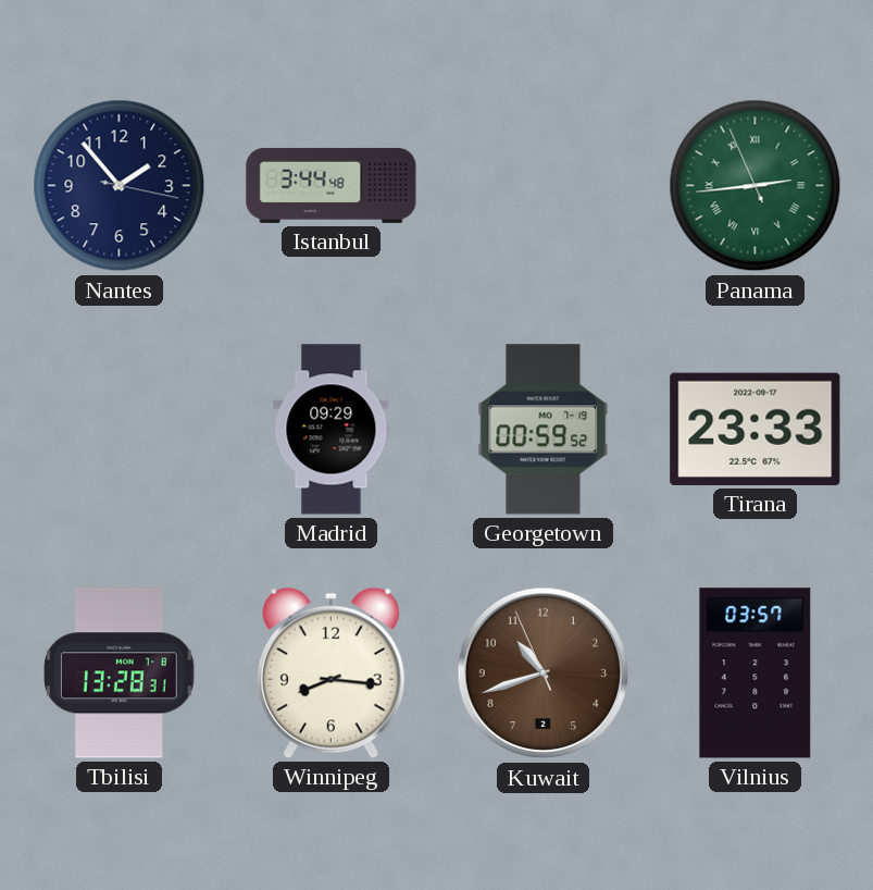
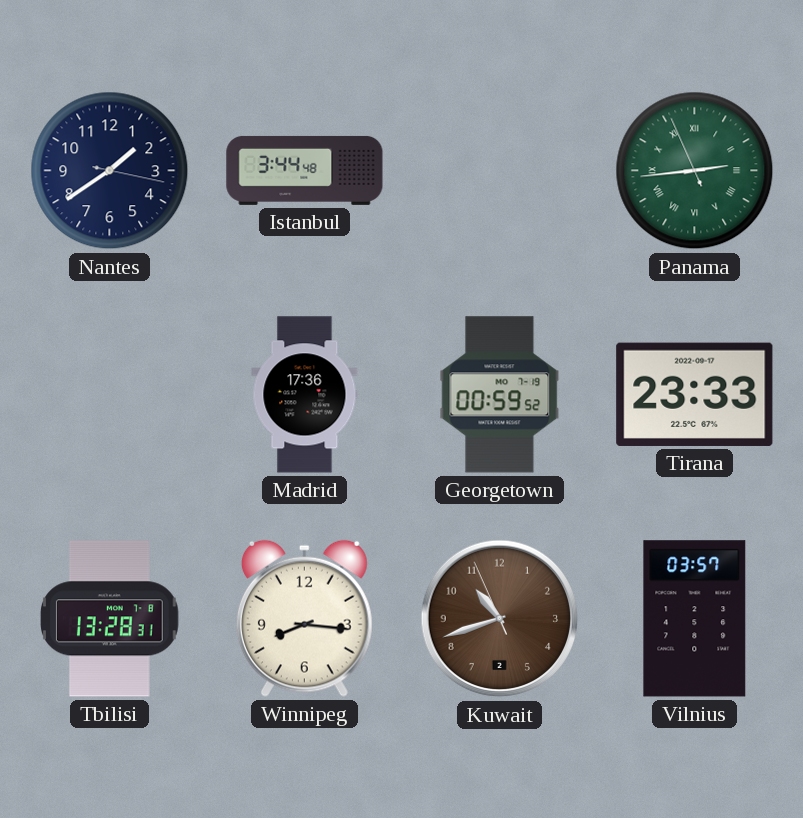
Nantes: 1:53 -> 1:39
Madrid: 09:29 -> 17:36
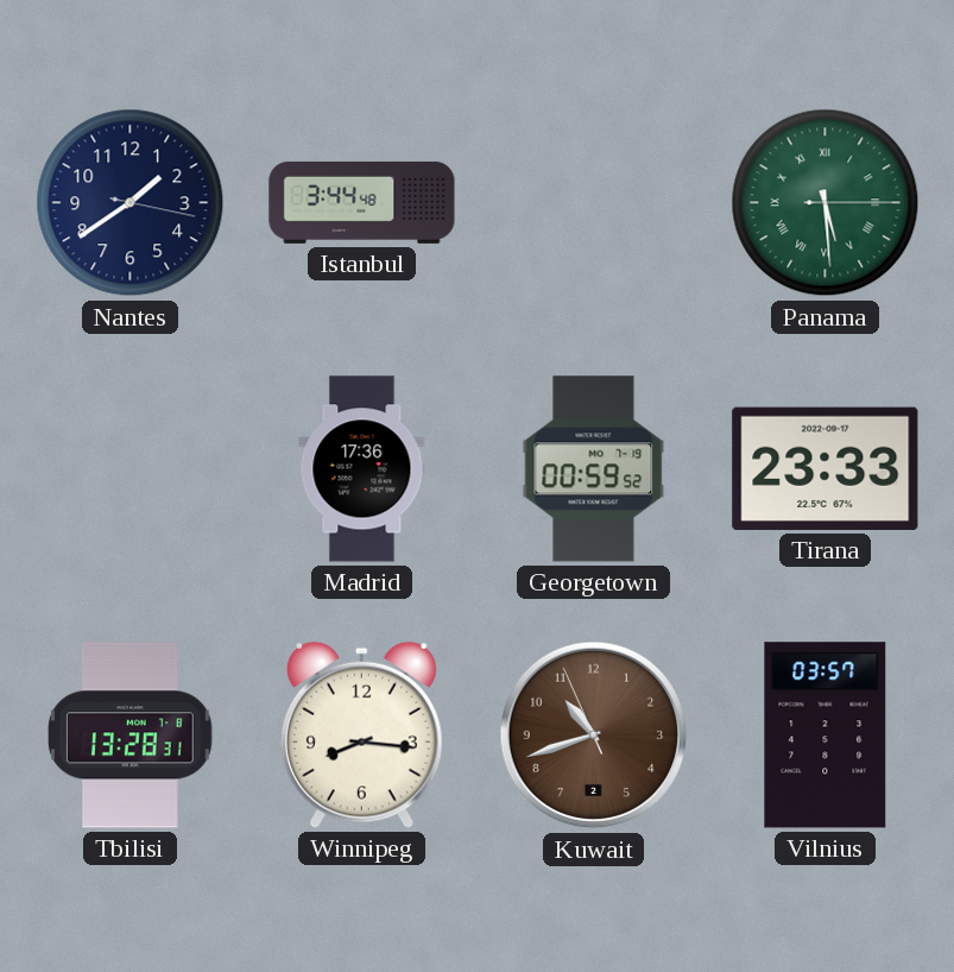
Panama: 2:43 -> 5:29
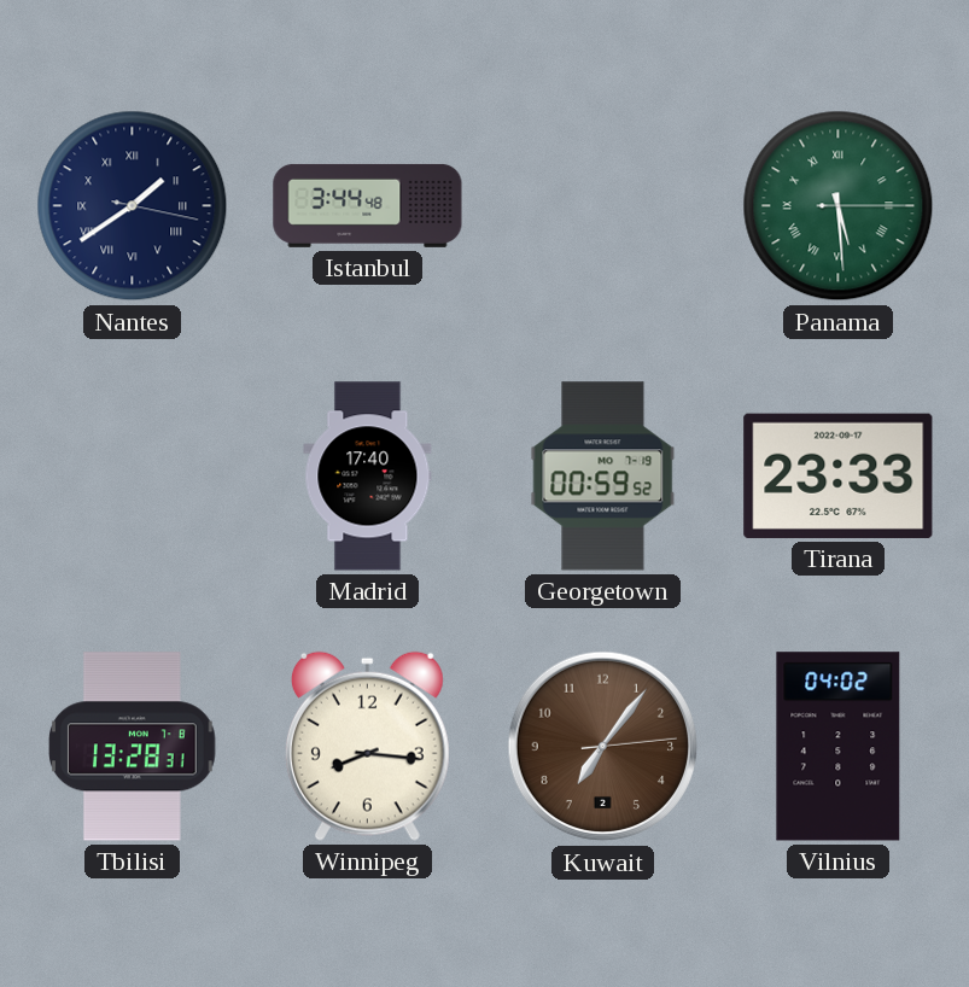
Nantes numerals: Arabic -> Roman
Madrid: 17:36 -> 17:40
Kuwait: 10:41 -> 7:06
Vilnius: 03:57 -> 04:02
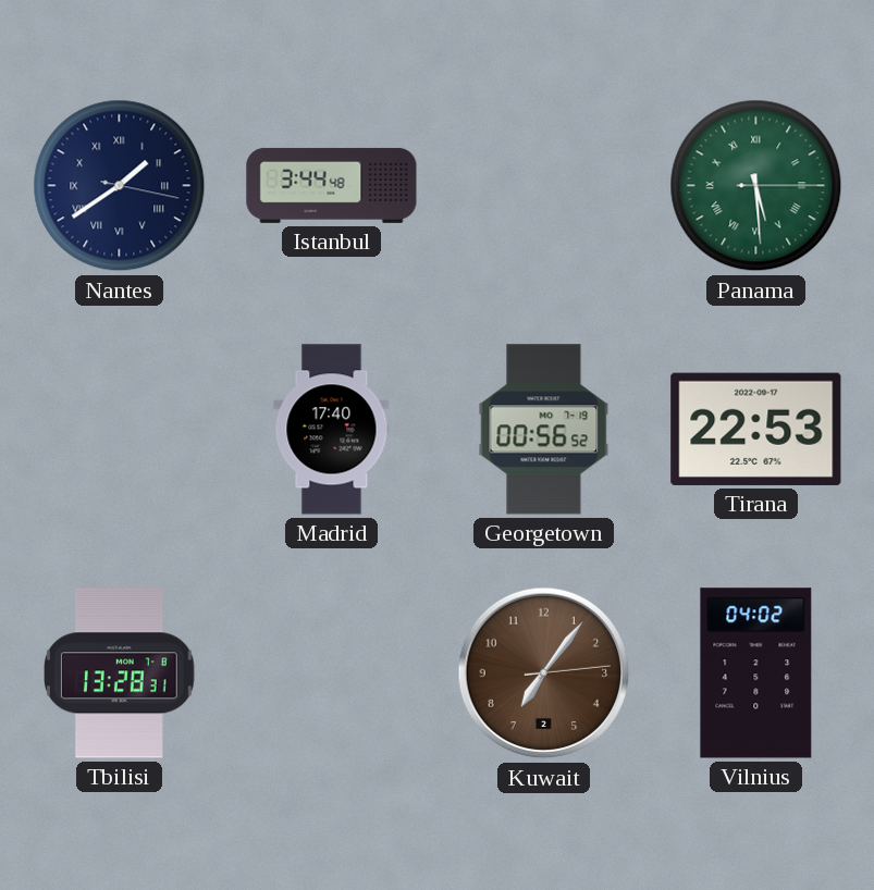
Georgetown: 00:59 -> 00:56
Tirana: 23:33 -> 22:53
Winnipeg: 8:16 -> none
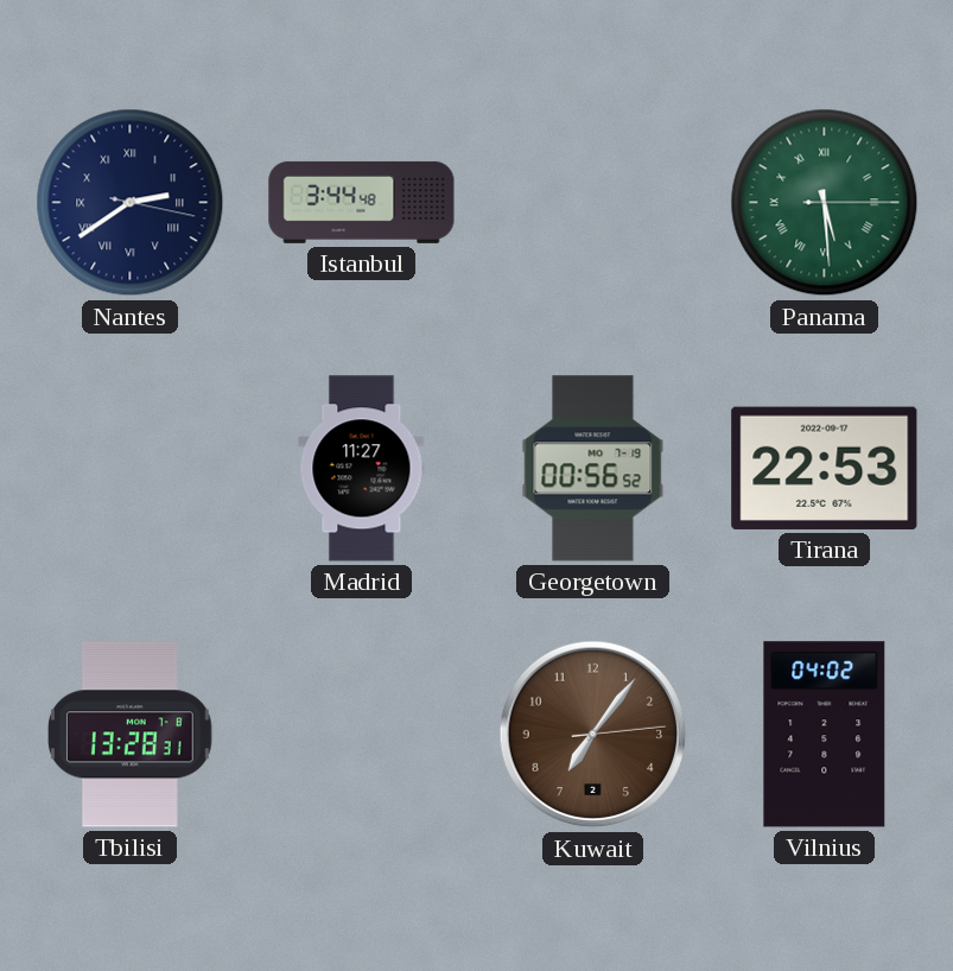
Nantes: 1:39 -> 2:39
Madrid: 17:40 -> 11:27
